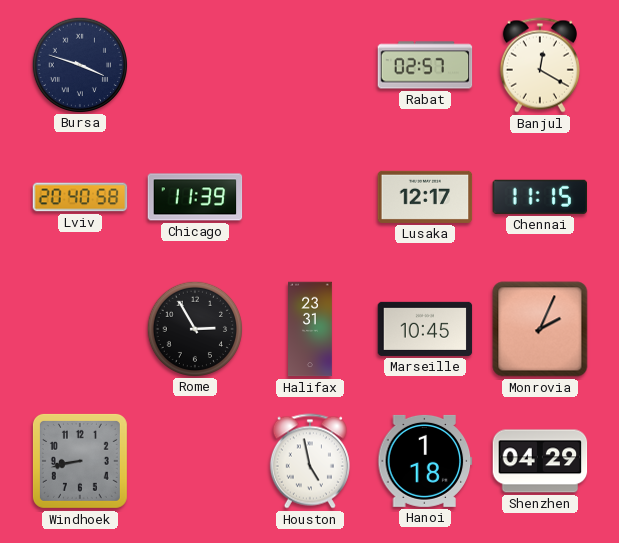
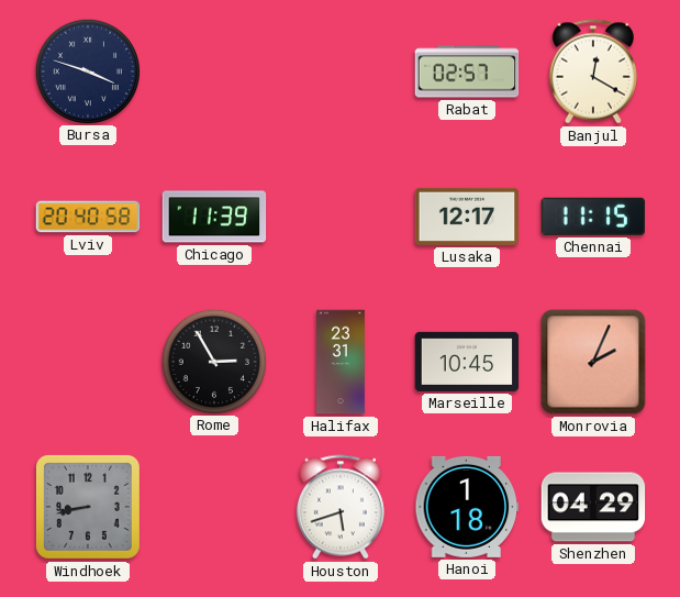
Houston: 4:58 -> 5:42
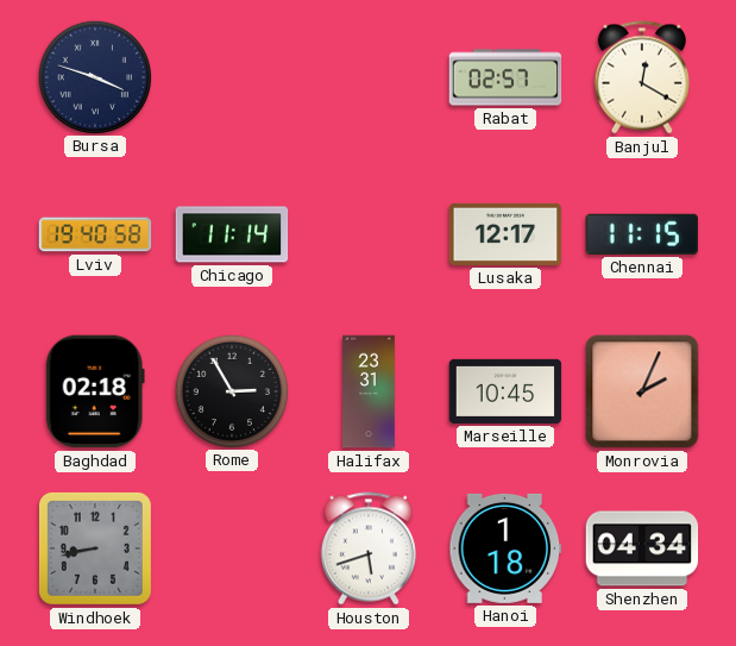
Lviv: 20:40 -> 19:40
Chicago: 11:39 -> 11:14
Baghdad: none -> 02:18
Shenzhen: 04:29 -> 04:34
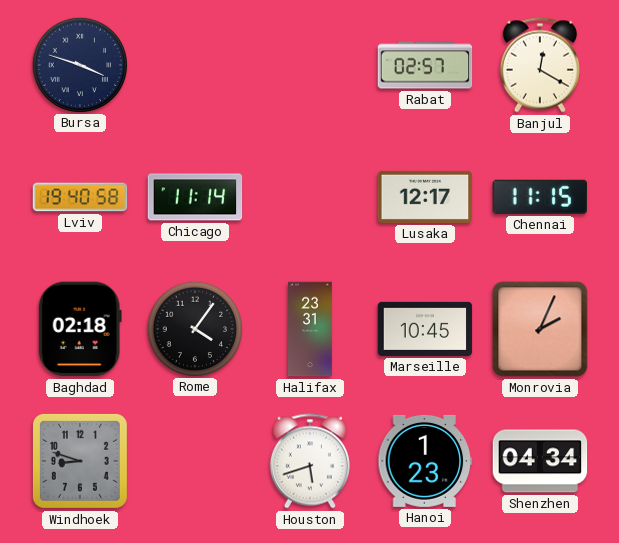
Rome: 2:55 -> 4:06
Windhoek: 8:43 -> 8:48
Hanoi: 1:18 -> 1:23
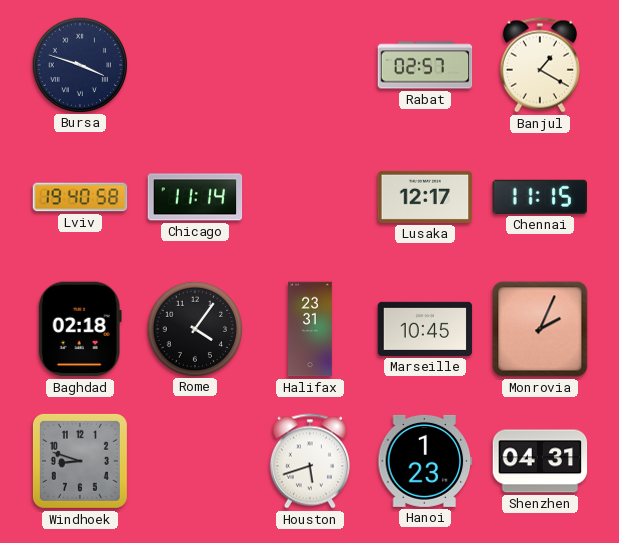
Banjul: 12:20 -> 1:20
Shenzhen: 04:34 -> 04:31
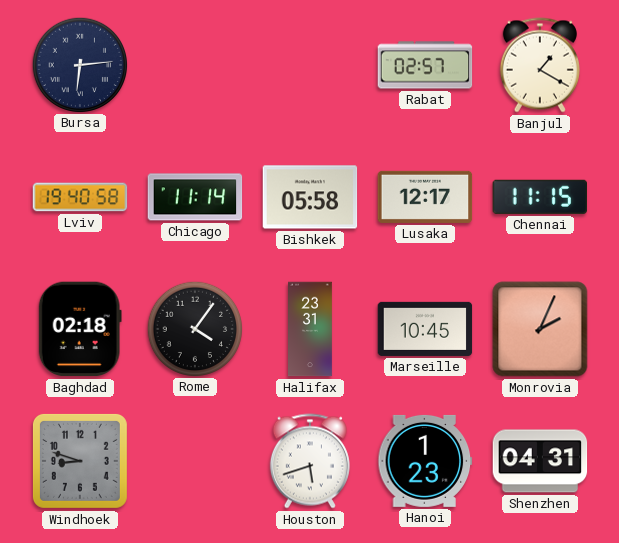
Bursa: 3:48 -> 6:14
Bishkek: none -> 05:58
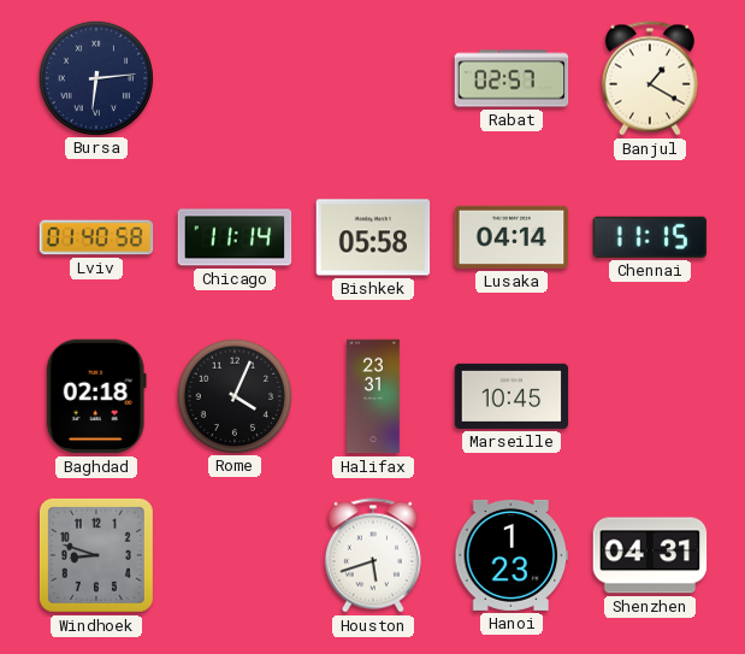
Lviv: 19:40 -> 01:40
Lusaka: 12:17 -> 04:14
Rome: 4:06 -> 4:04
Monrovia: 2:04 -> none
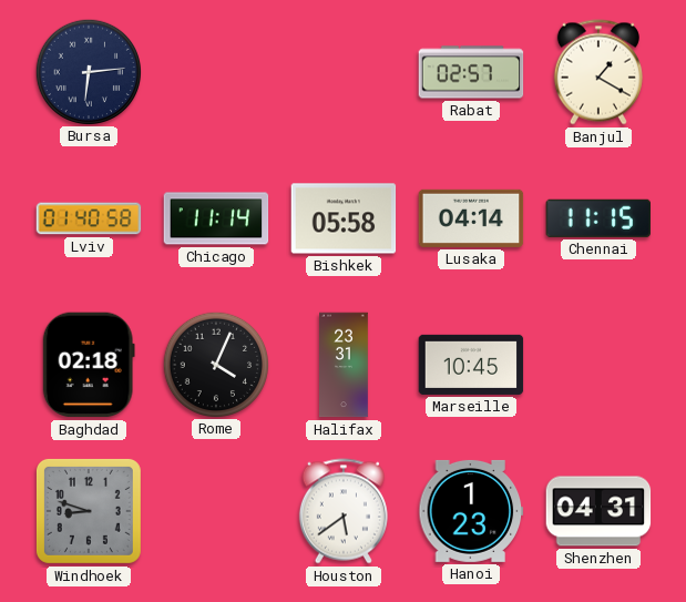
Houston: 5:42 -> 5:39
